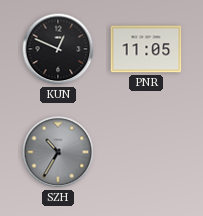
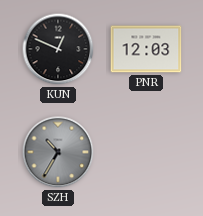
PNR: 11:05 -> 12:03
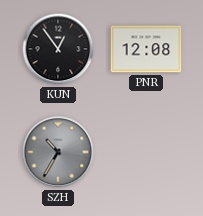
KUN: 12:49 -> 12:54
PNR: 12:03 -> 12:08
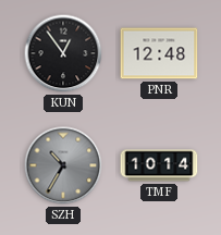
PNR: 12:08 -> 12:48
TMF: none -> 10:14
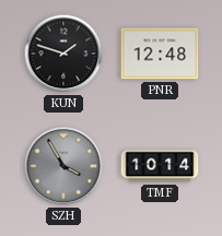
KUN: 12:54 -> 1:48
SZH: 10:35 -> 3:55
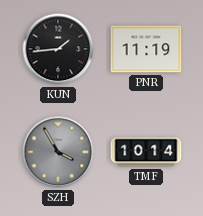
KUN: 1:48 -> 1:44
PNR: 12:48 -> 11:19
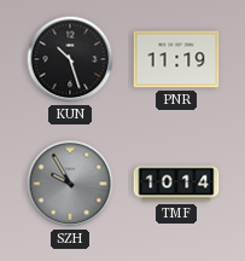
KUN: 1:44 -> 10:27
SZH: 3:55 -> 9:55
